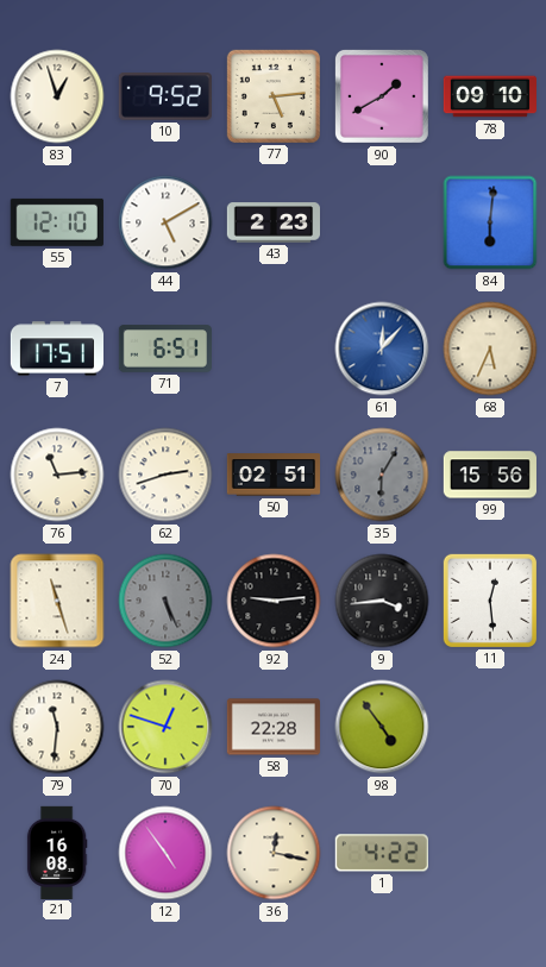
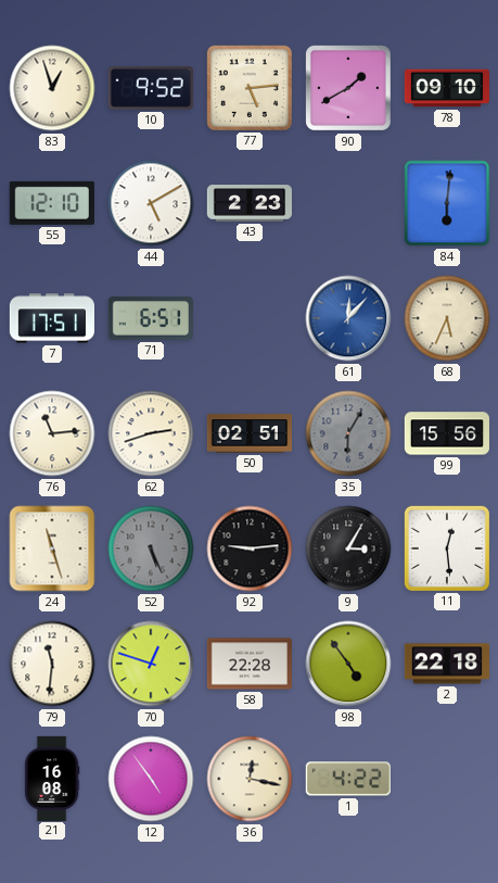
9: 3:44 -> 3:05
2: none -> 22:18
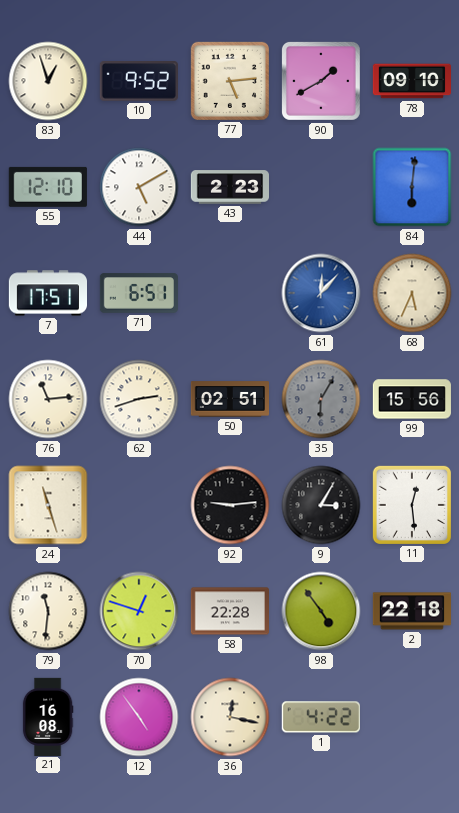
52: 5:26 -> none
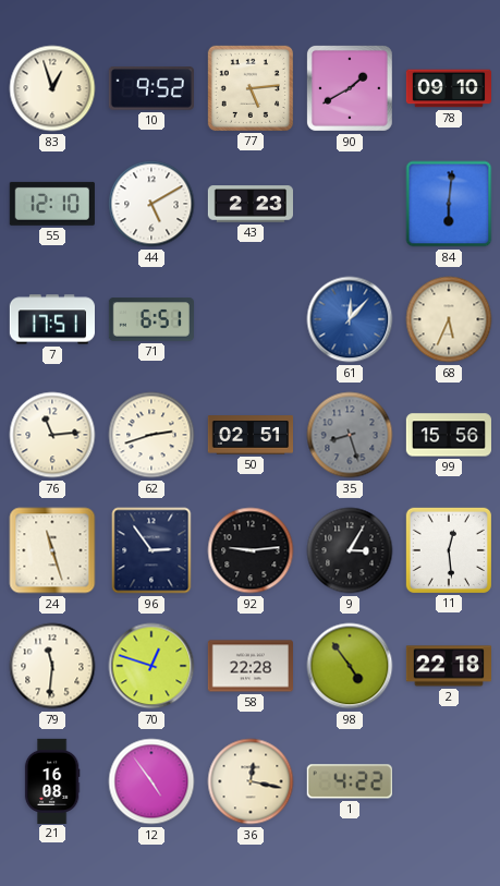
35: 6:05 -> 8:27
96: none -> 2:54
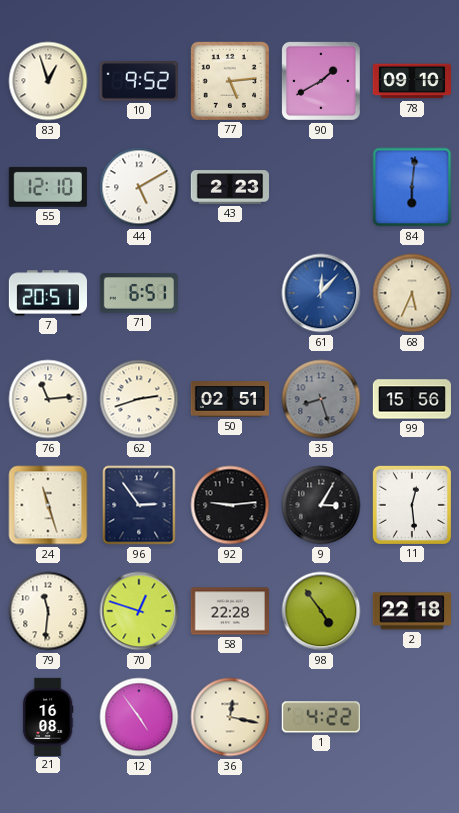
7: 17:51 -> 20:51
